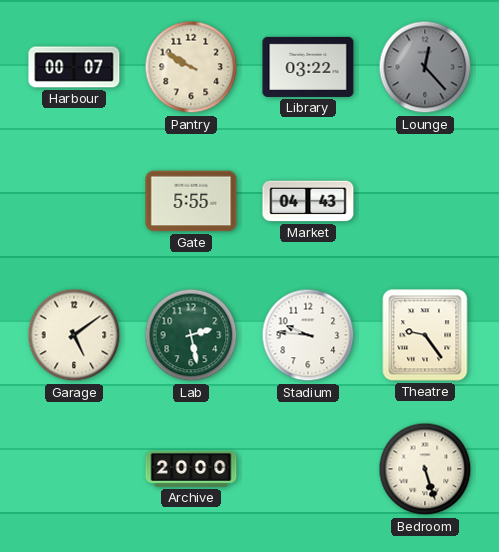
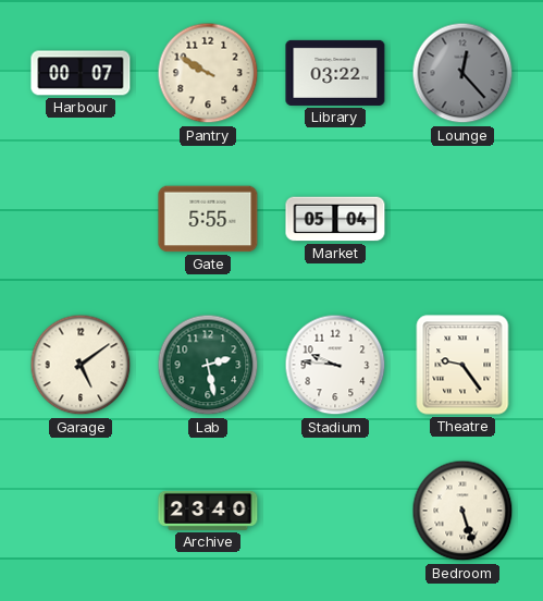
Market: 04:43 -> 05:04
Archive: 20:00 -> 23:40
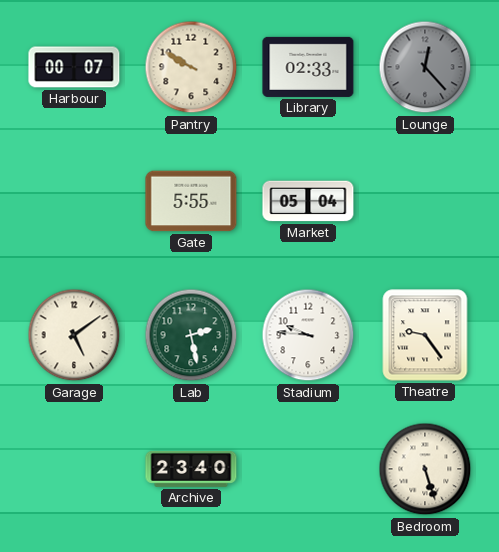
Library: 03:22 -> 02:33
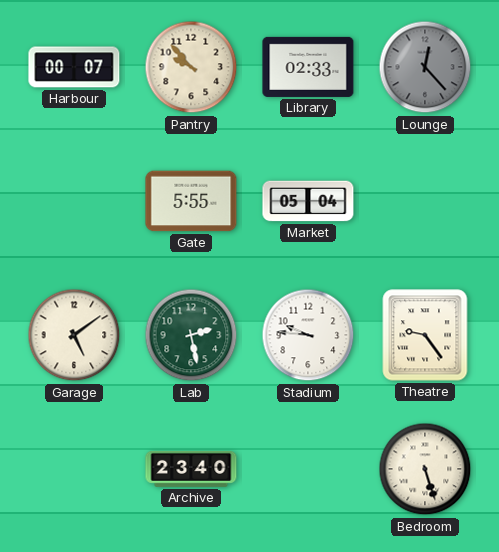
Pantry: 9:50 -> 9:53
